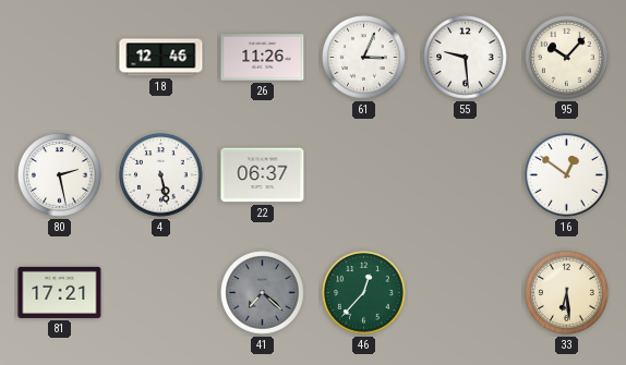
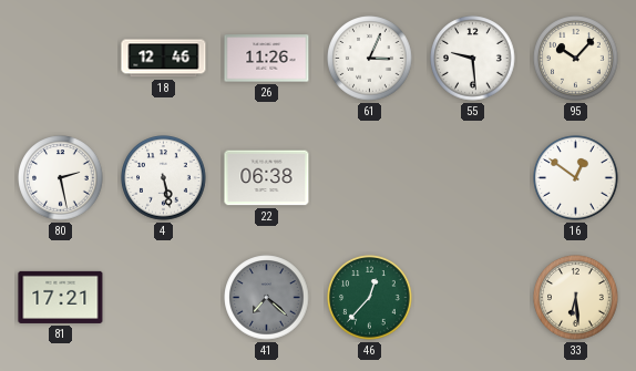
22: 06:37 -> 06:38
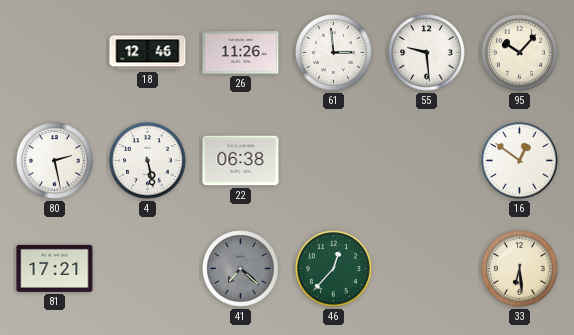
61: 3:04 -> 2:59
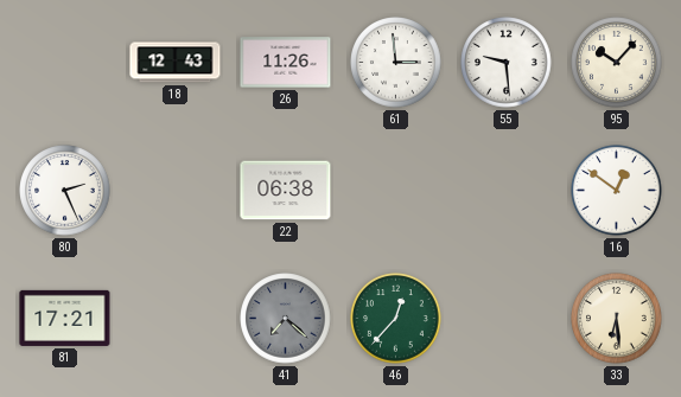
18: 12:46 -> 12:43
80: 2:28 -> 2:26
4: 5:28 -> none
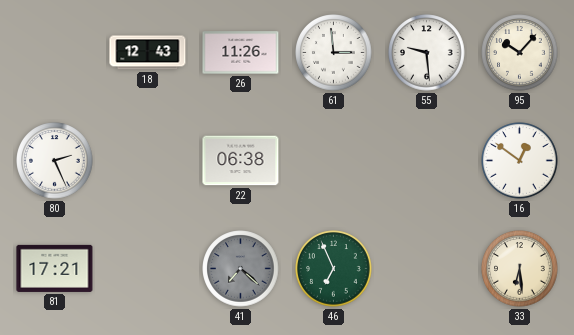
46: 12:37 -> 6:56
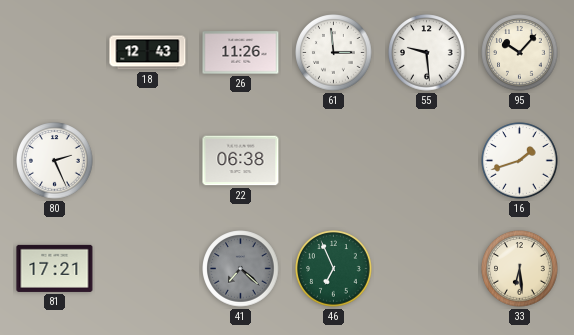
16: 12:51 -> 1:42
